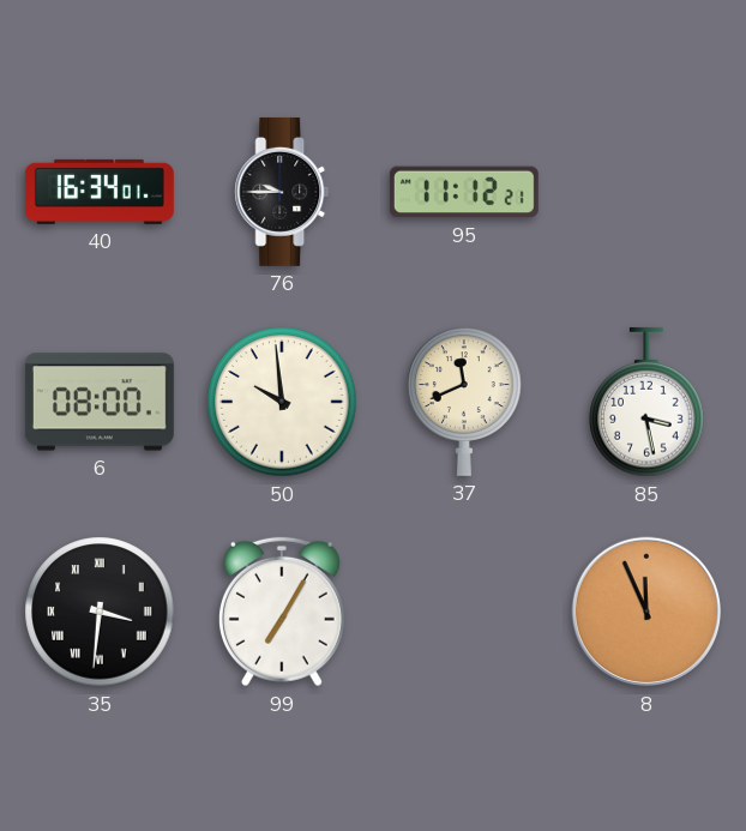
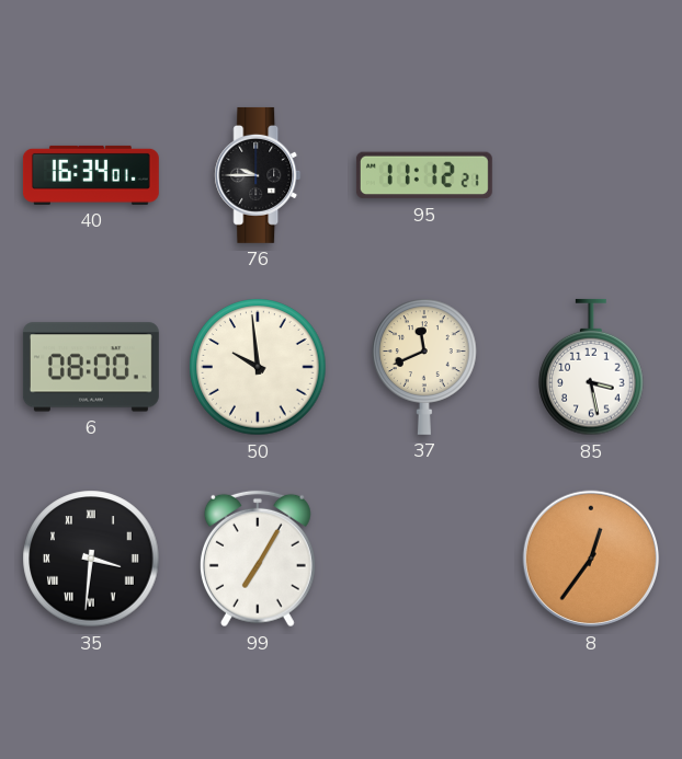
8: 11:56 -> 12:36
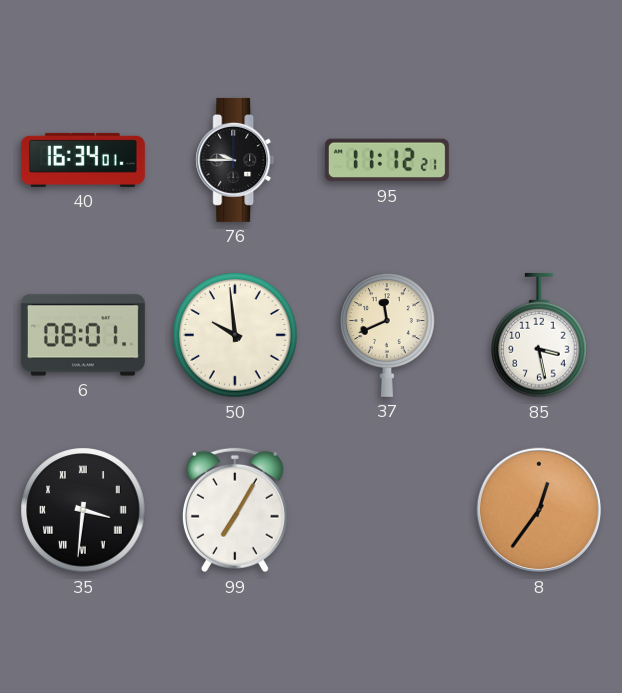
6: 08:00 -> 08:01
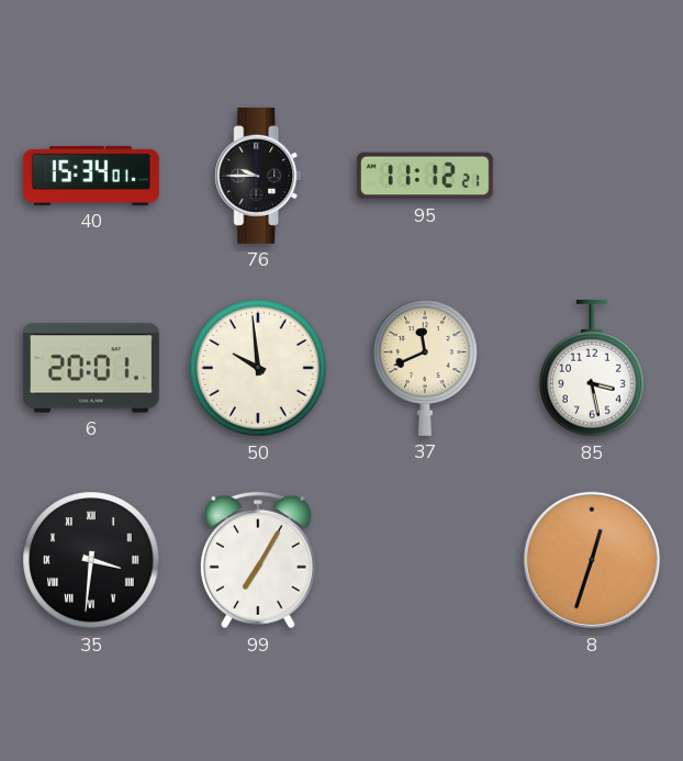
40: 16:34 -> 15:34
6: 08:01 -> 20:01
8: 12:36 -> 12:33
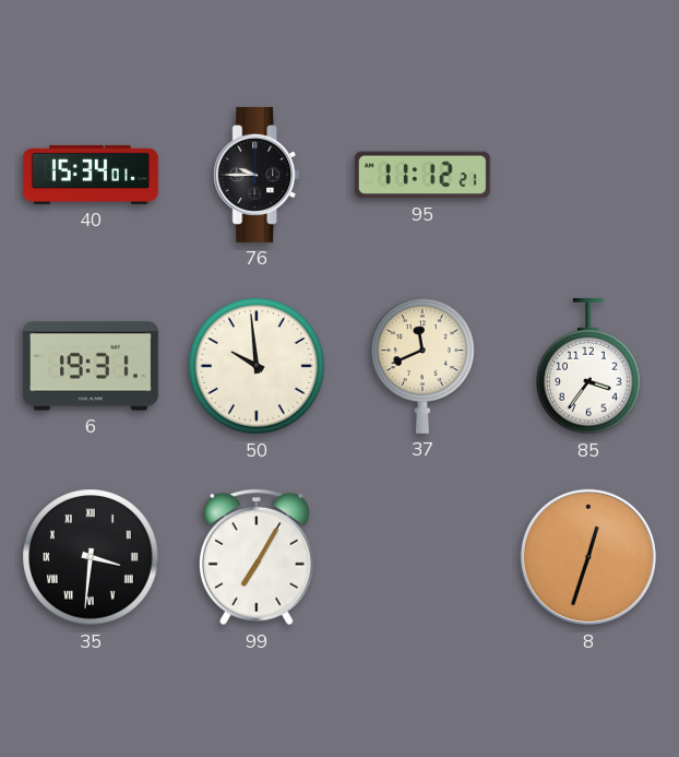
6: 20:01 -> 19:31
85: 3:28 -> 3:36
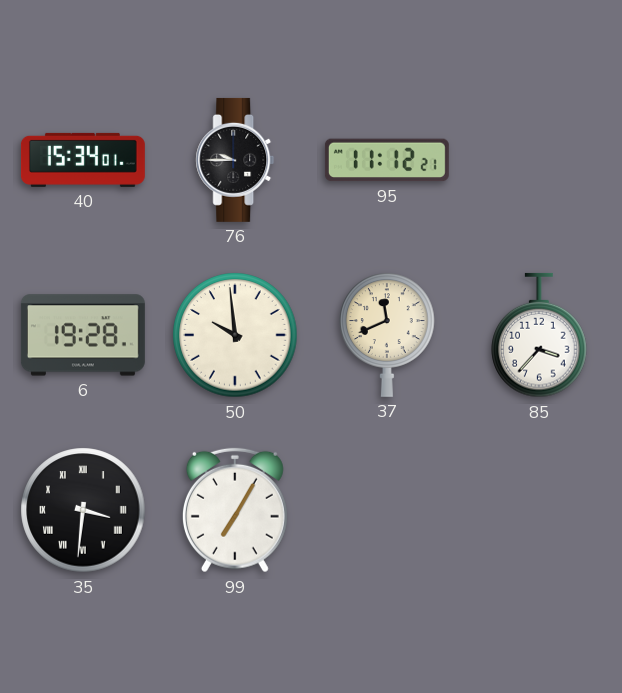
6: 19:31 -> 19:28
85: 3:36 -> 3:37
8: 12:33 -> none
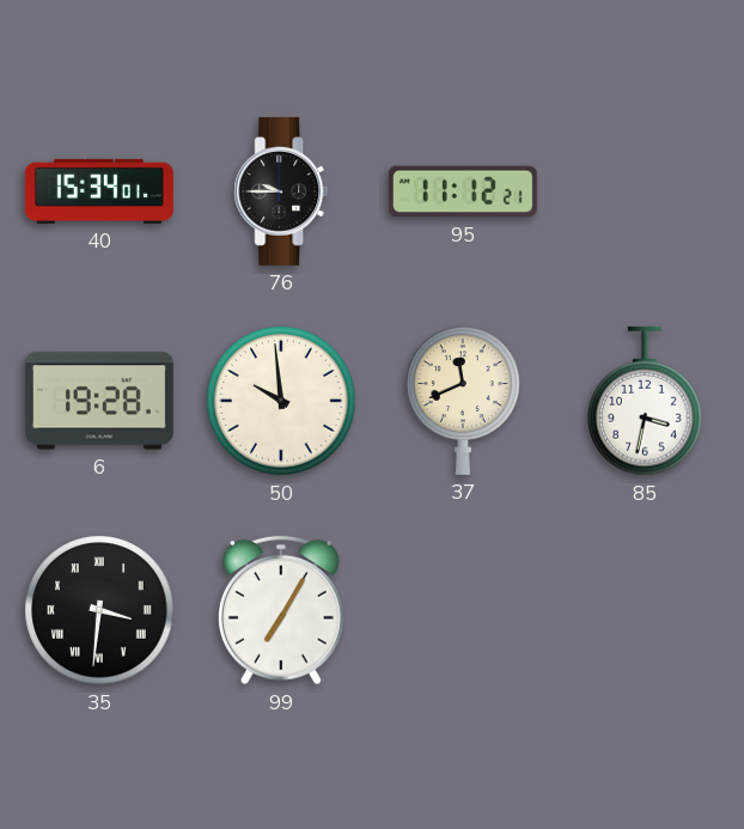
85: 3:37 -> 3:32
